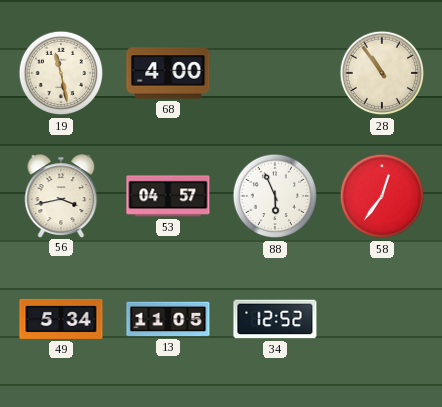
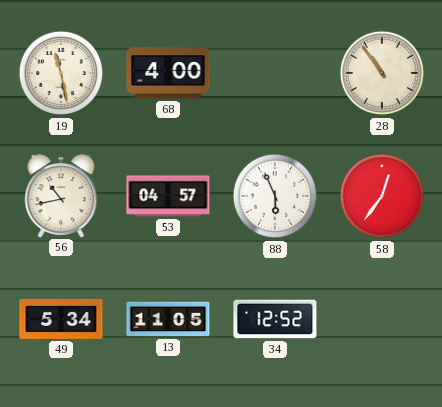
56: 3:43 -> 10:43
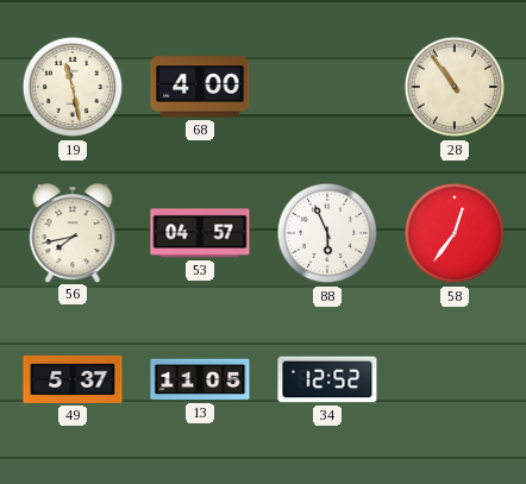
56: 10:43 -> 7:43
49: 5:34 -> 5:37
